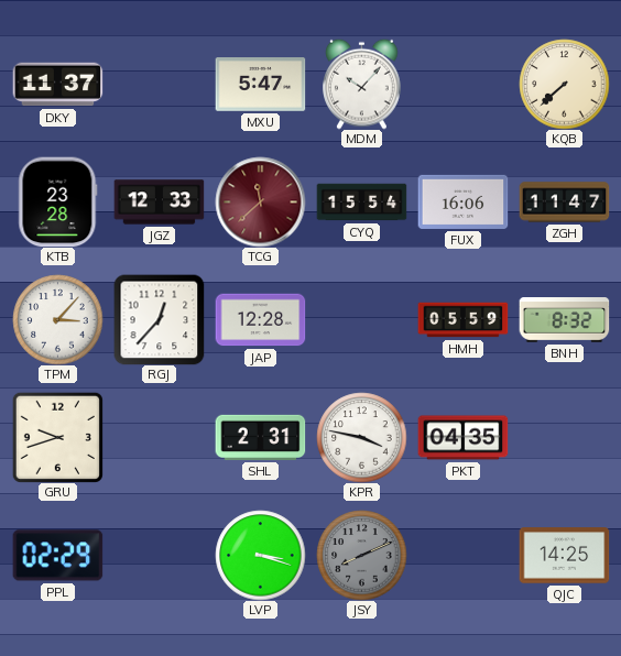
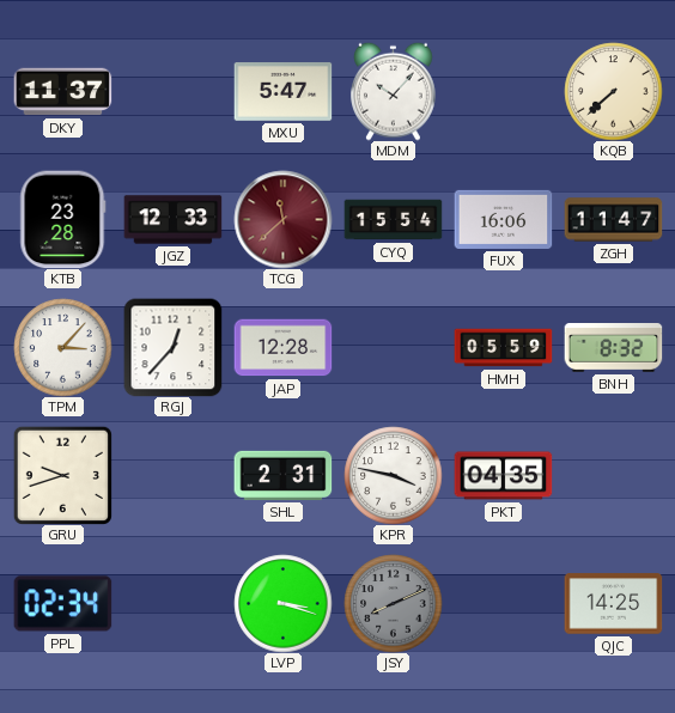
PPL: 02:29 -> 02:34
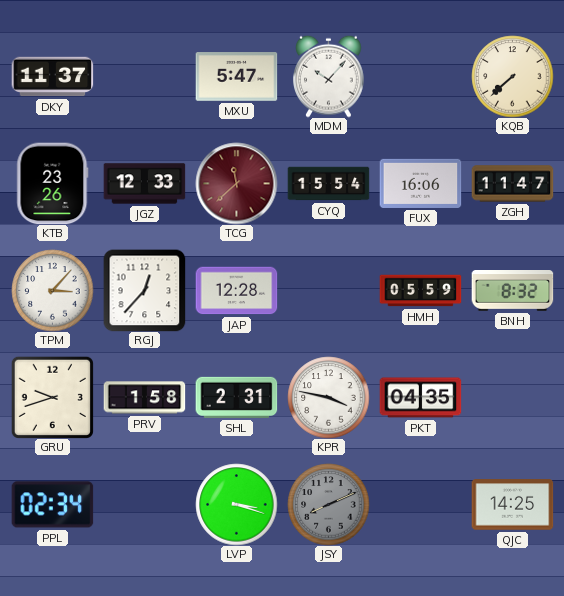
KTB: 23:28 -> 23:26
PRV: none -> 1:58
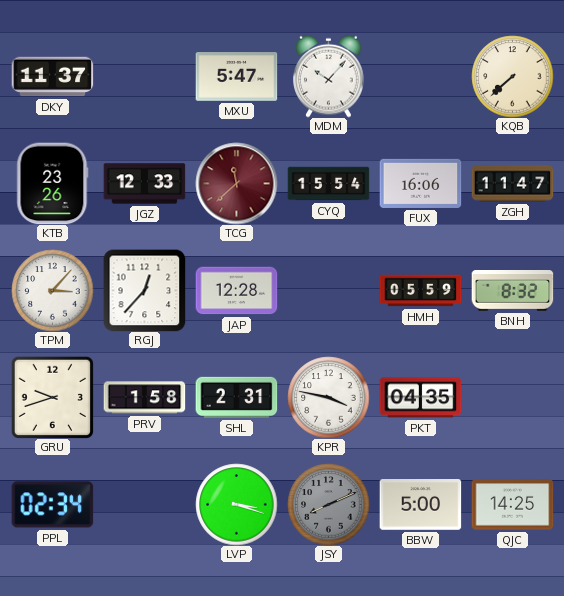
BBW: none -> 5:00
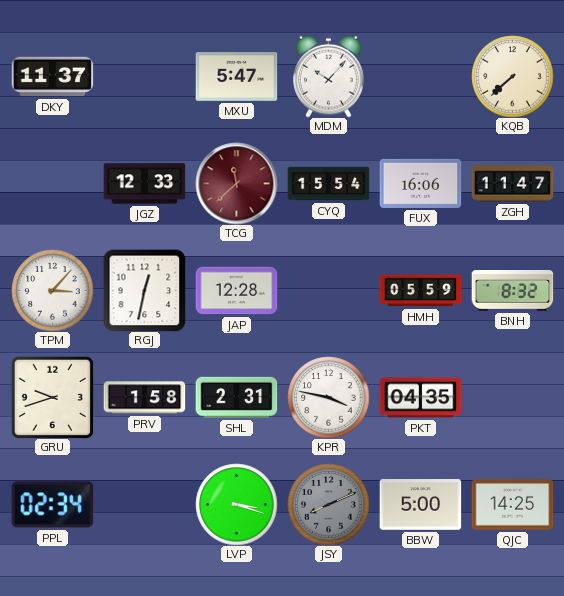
KTB: 23:26 -> none
RGJ: 12:37 -> 12:32
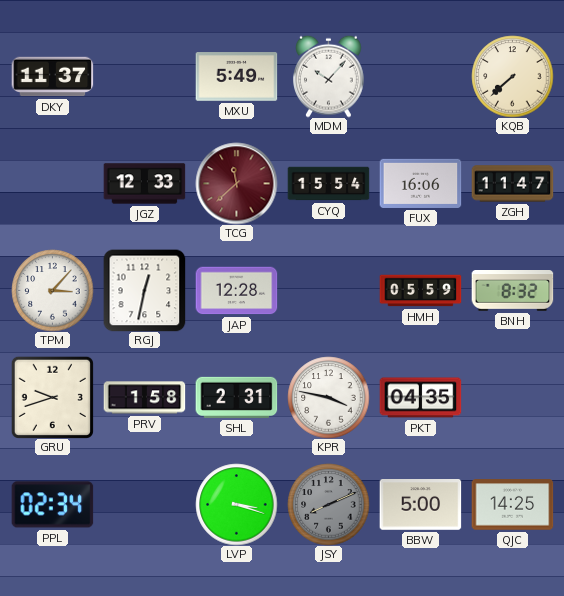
MXU: 5:47 -> 5:49
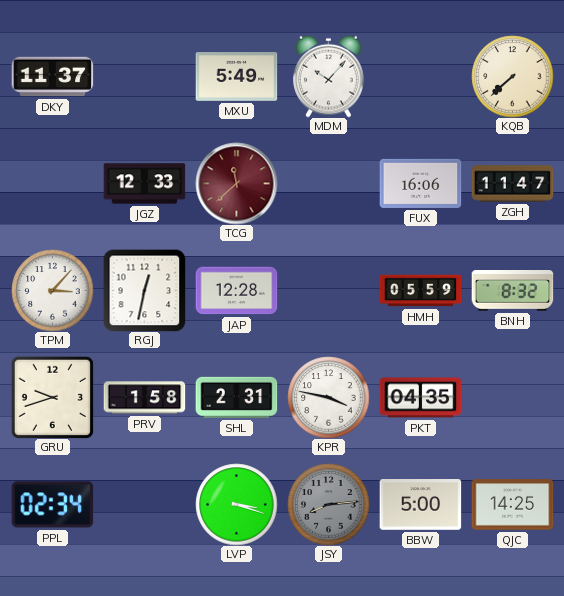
CYQ: 15:54 -> none
JSY: 8:11 -> 8:14
